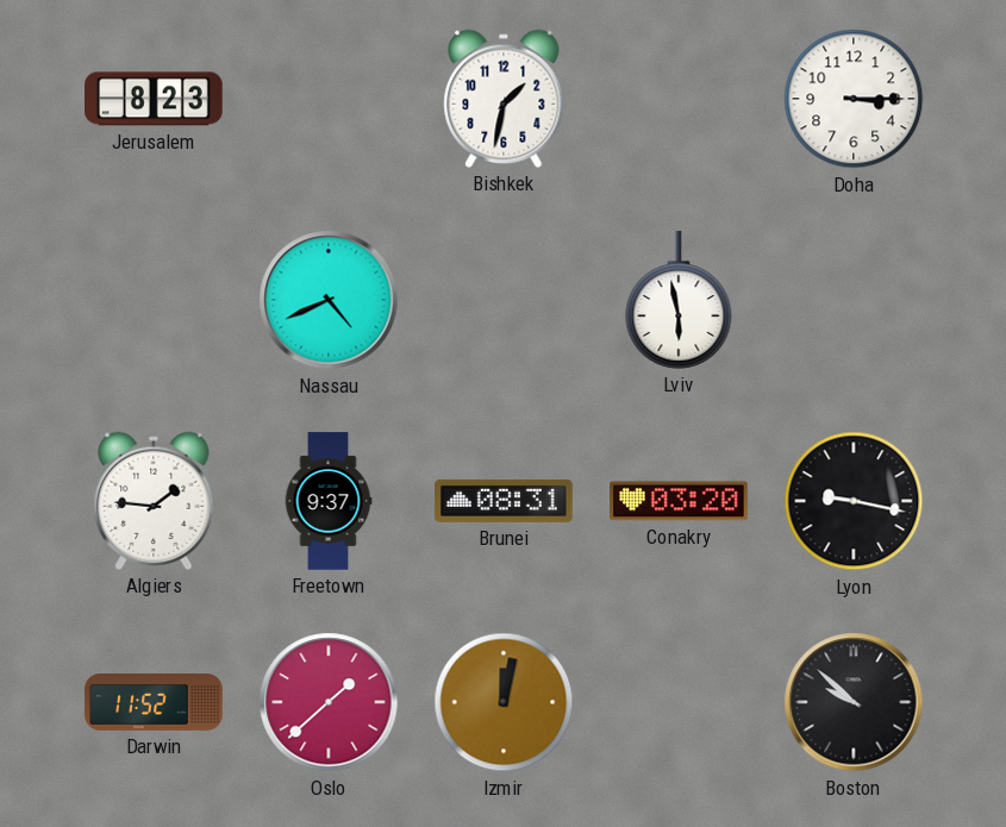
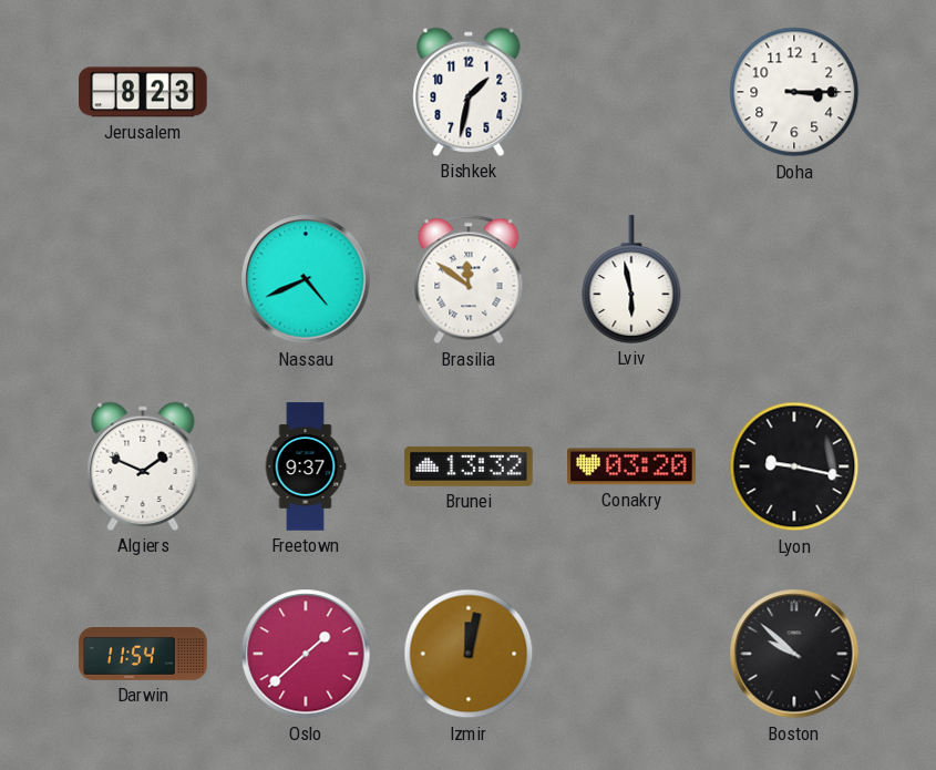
Brasilia: none -> 11:51
Algiers: 1:46 -> 1:49
Brunei: 08:31 -> 13:32
Darwin: 11:52 -> 11:54
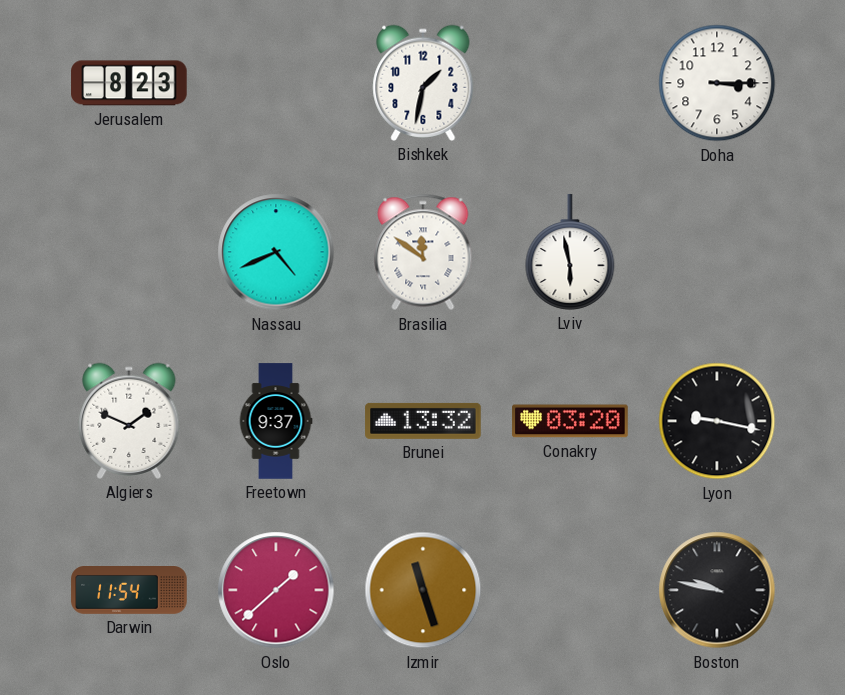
Izmir: 12:02 -> 11:27
Boston: 9:52 -> 9:47
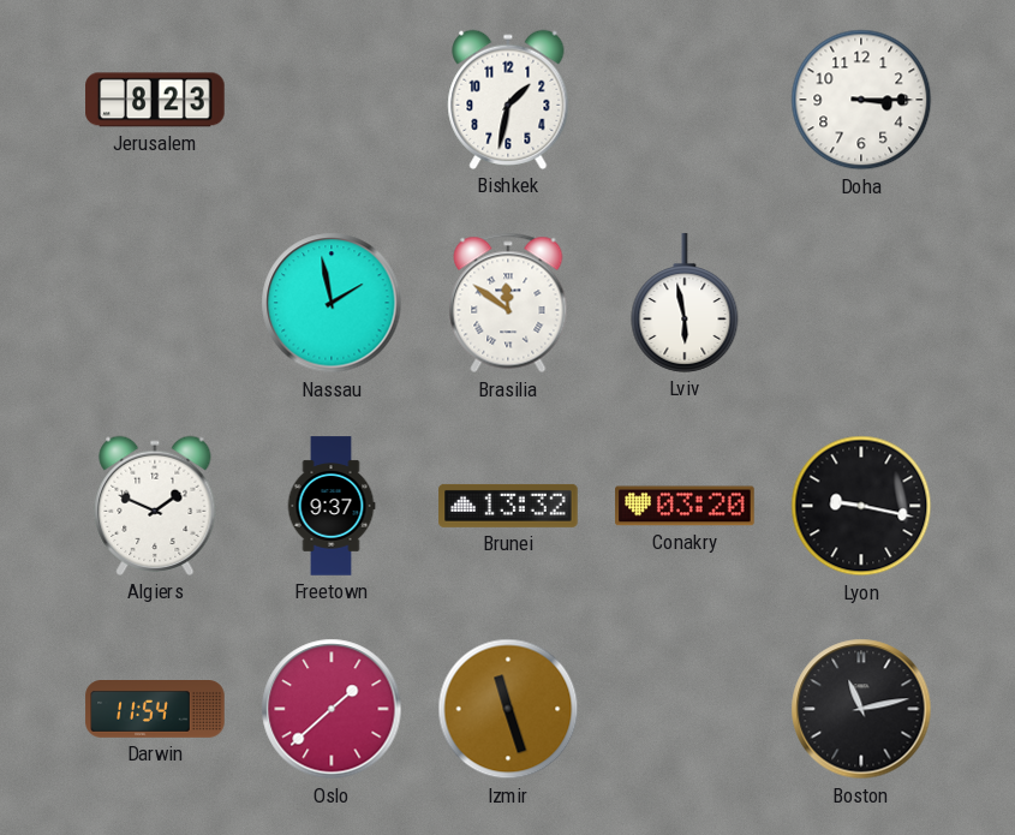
Nassau: 4:41 -> 1:58
Boston: 9:47 -> 11:13
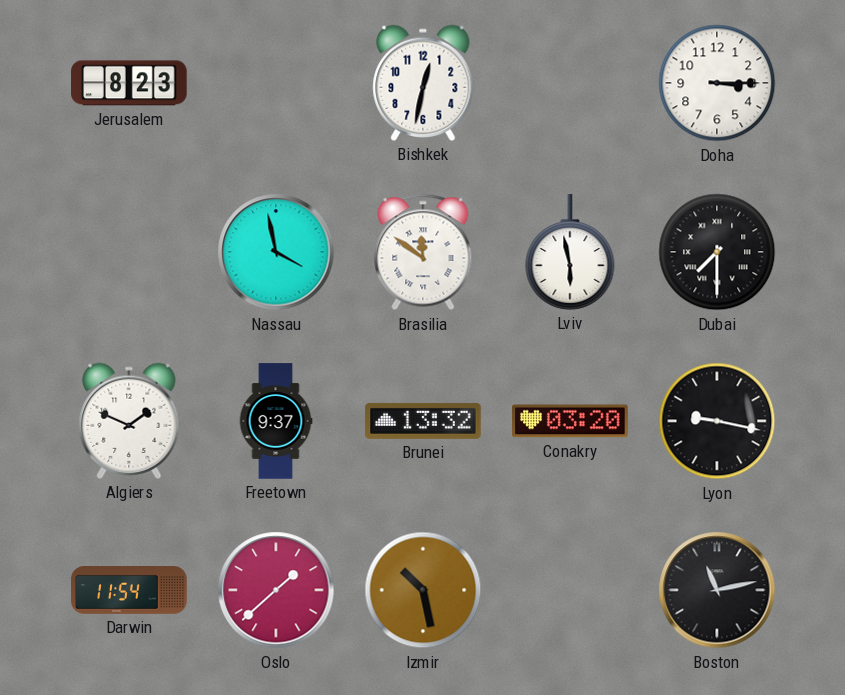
Bishkek: 1:32 -> 12:32
Nassau: 1:58 -> 3:58
Dubai: none -> 7:30
Izmir: 11:27 -> 10:28
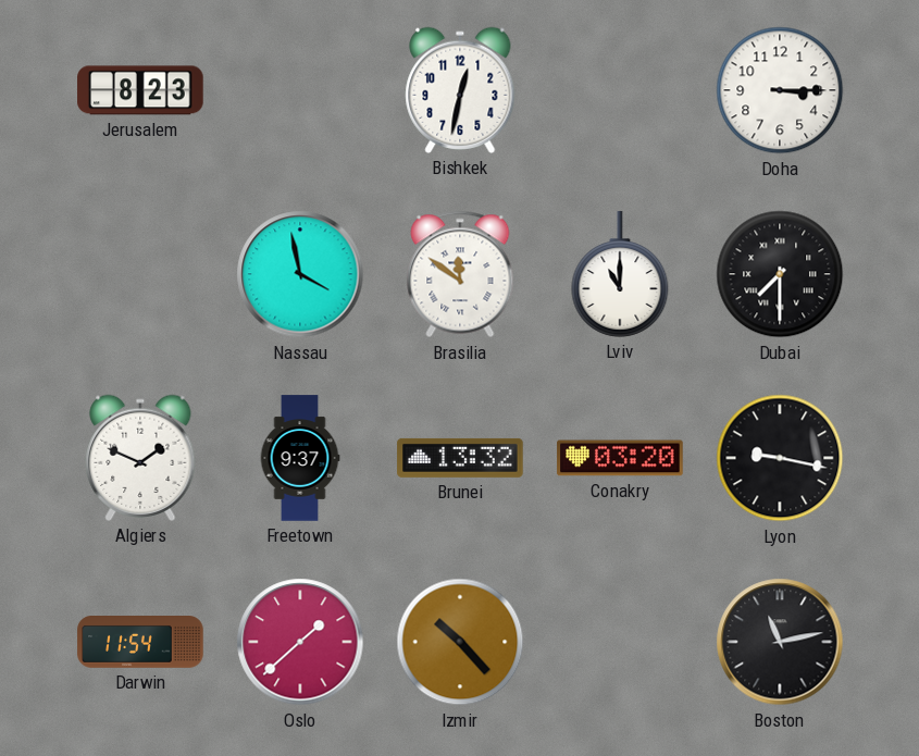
Lviv: 5:58 -> 11:00
Izmir: 10:28 -> 10:23
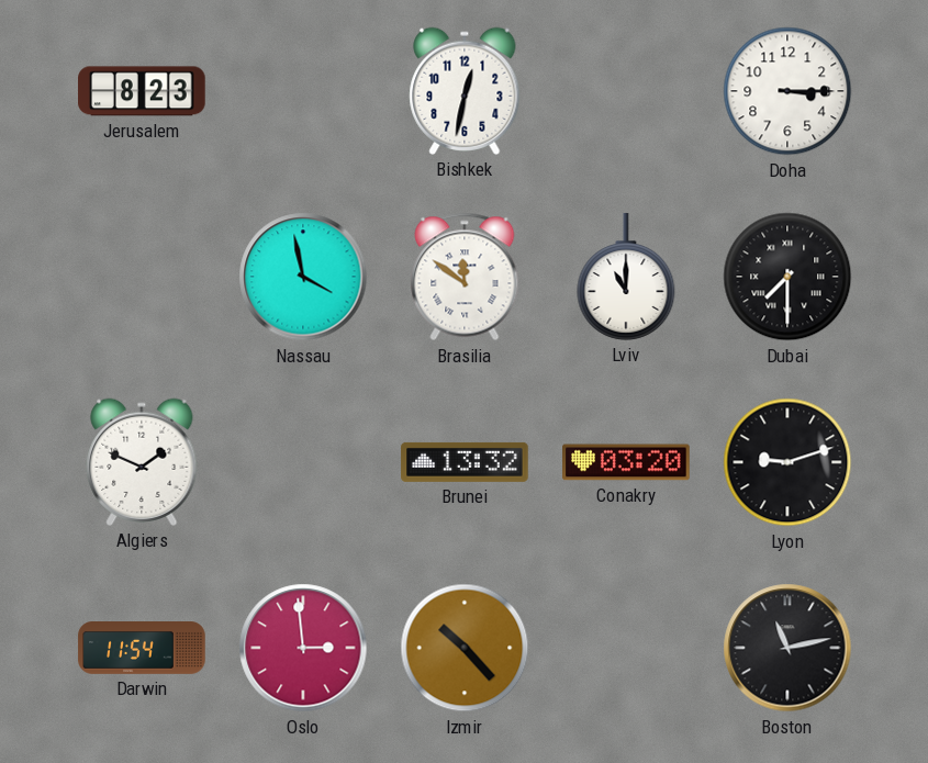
Freetown: 9:37 -> none
Lyon: 9:17 -> 9:12
Oslo: 1:38 -> 2:59
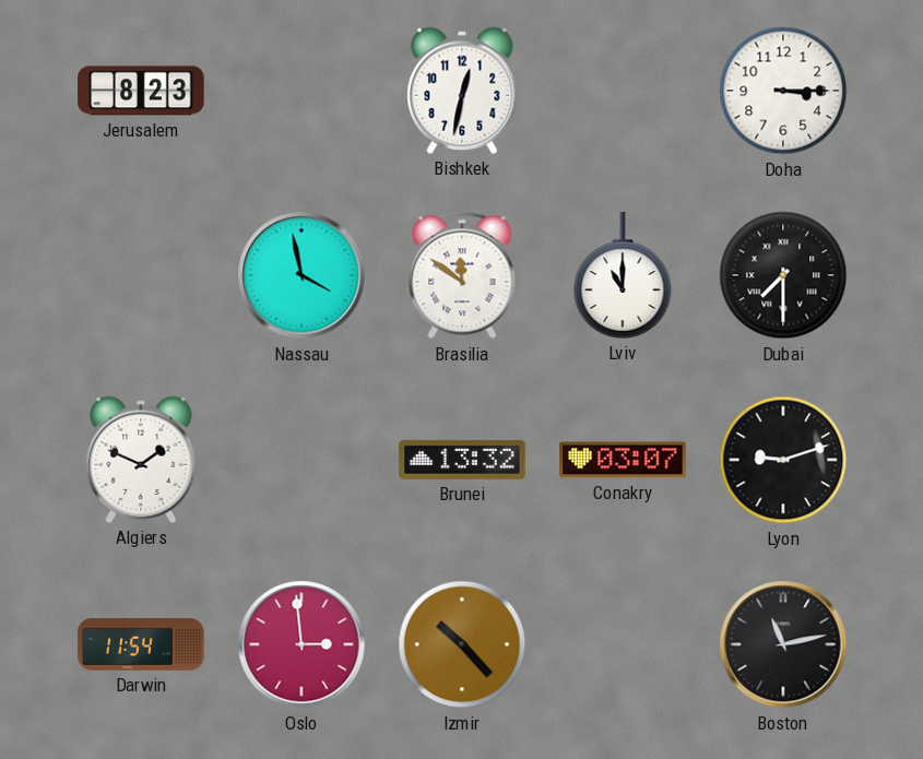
Conakry: 03:20 -> 03:07
